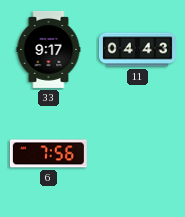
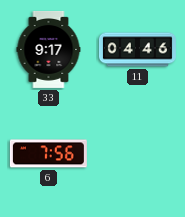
11: 04:43 -> 04:46
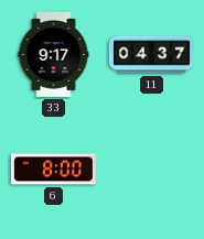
11: 04:46 -> 04:37
6: 7:56 -> 8:00
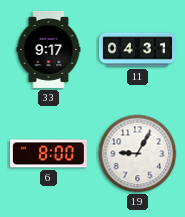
11: 04:37 -> 04:31
19: none -> 9:05
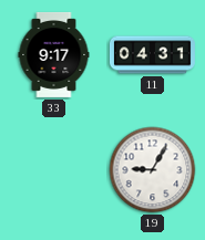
6: 8:00 -> none
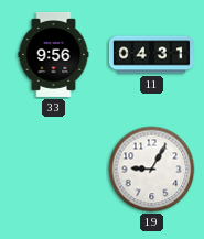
33: 9:17 -> 9:56
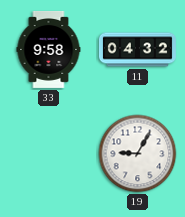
33: 9:56 -> 9:58
11: 04:31 -> 04:32
